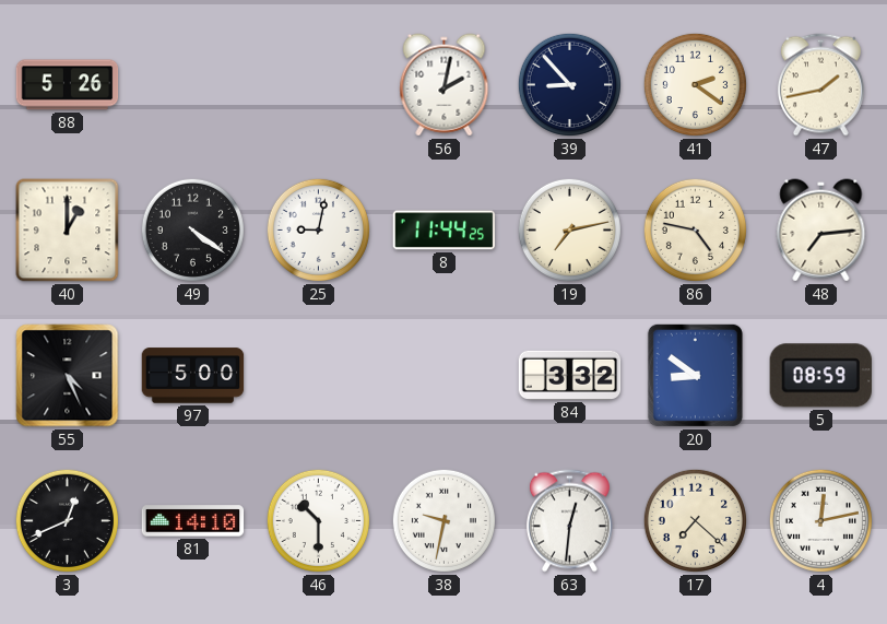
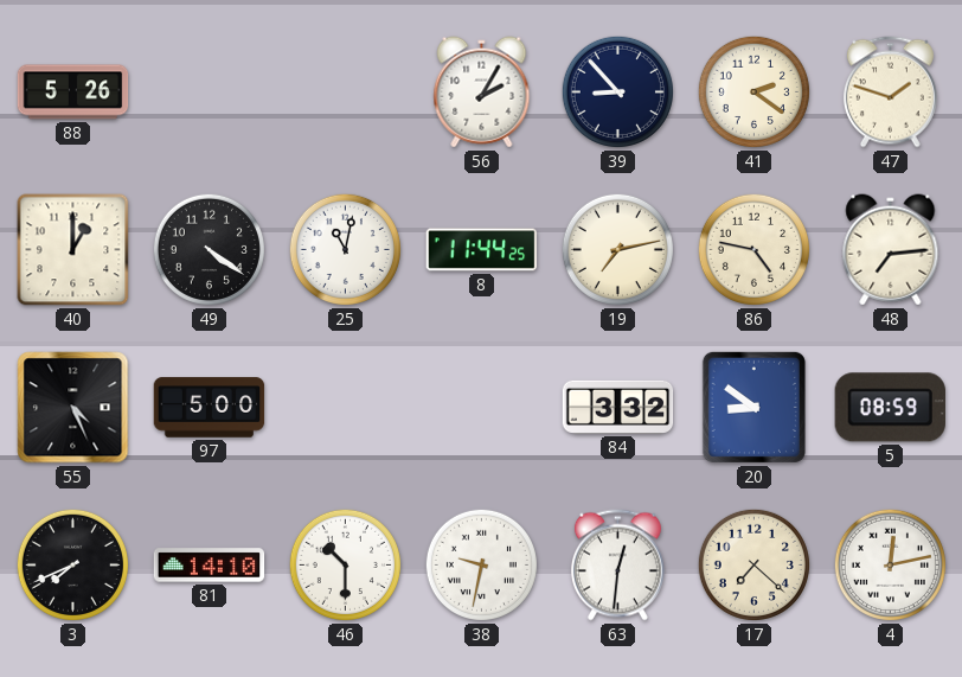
56: 2:02 -> 2:05
47: 1:43 -> 1:48
25: 9:02 -> 11:02
3: 12:41 -> 7:41
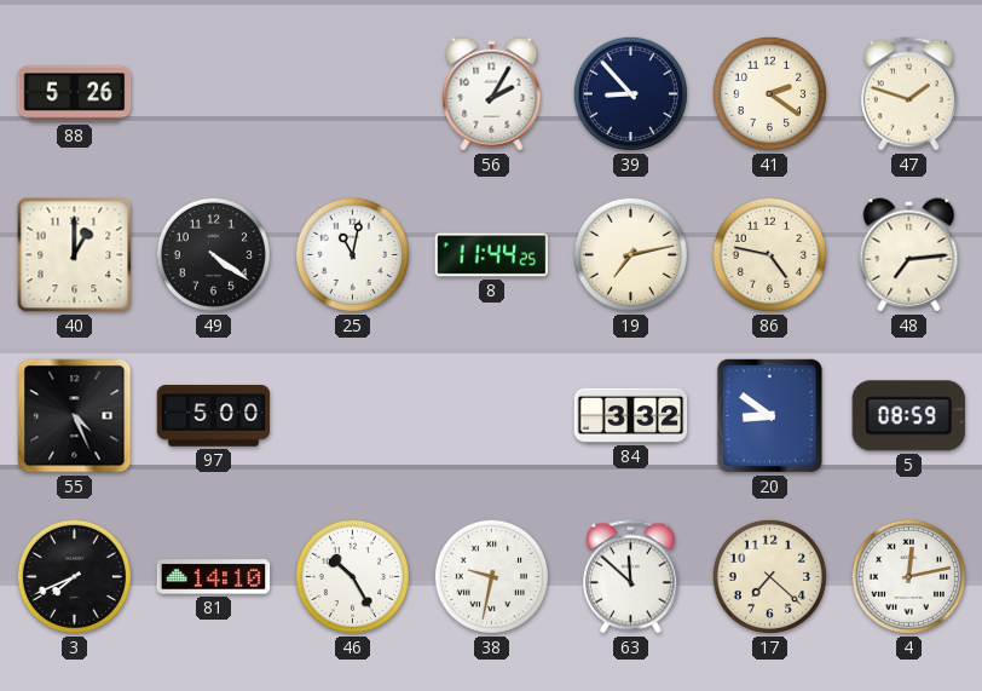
46: 10:30 -> 10:25
63: 12:31 -> 11:52
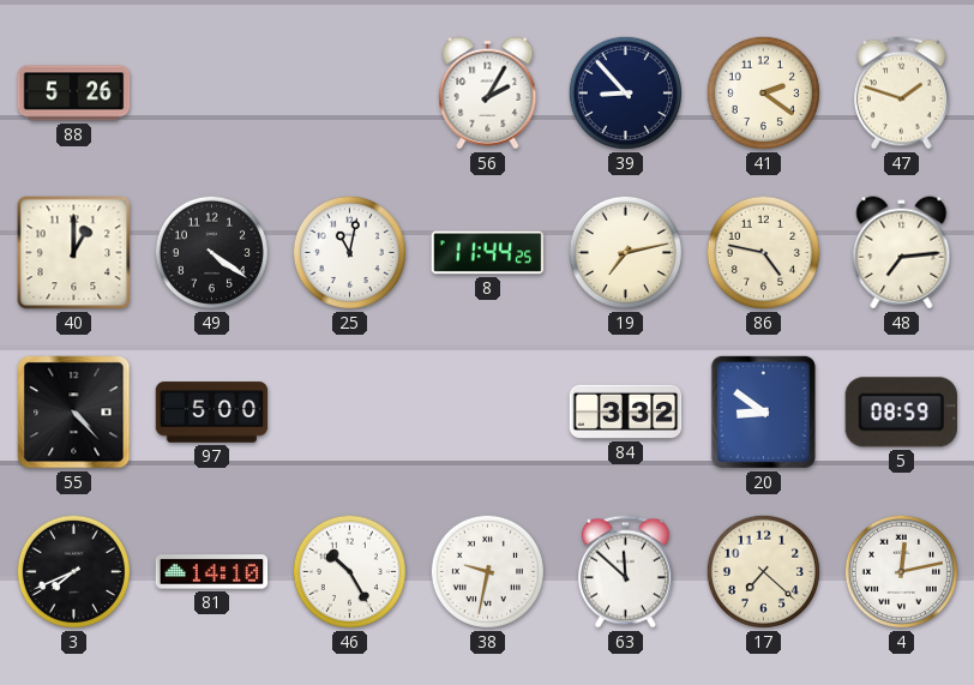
55: 4:26 -> 4:23
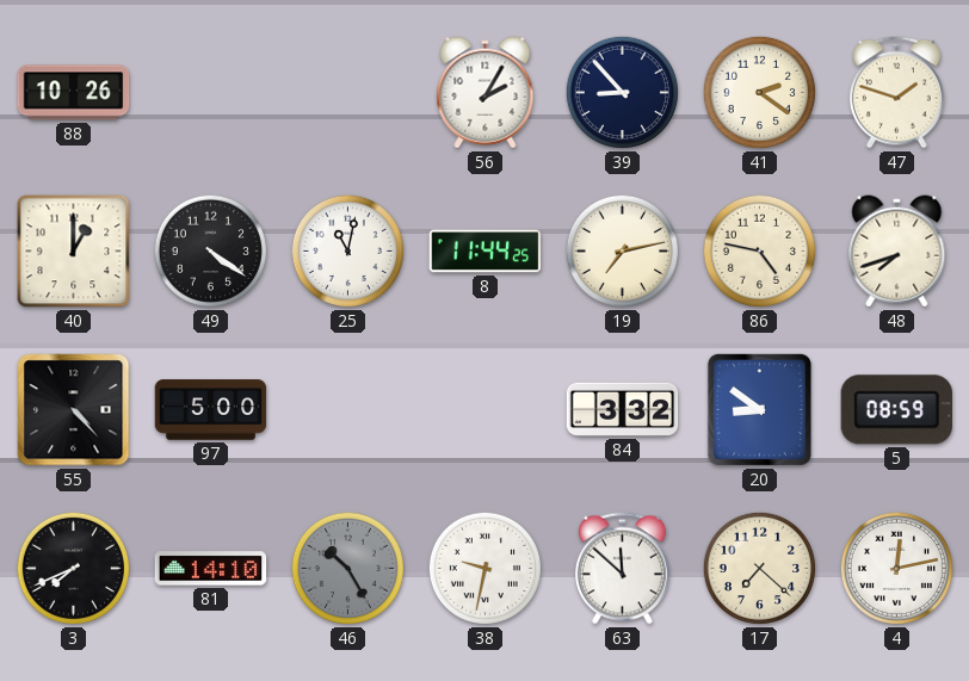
88: 5:26 -> 10:26
48: 7:14 -> 7:42
46 dial: white -> grey
